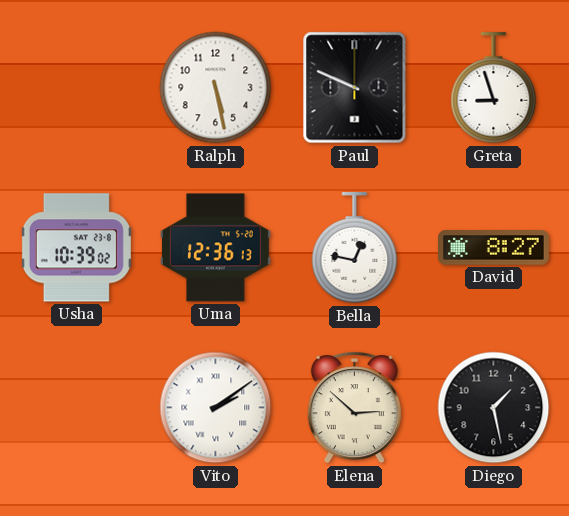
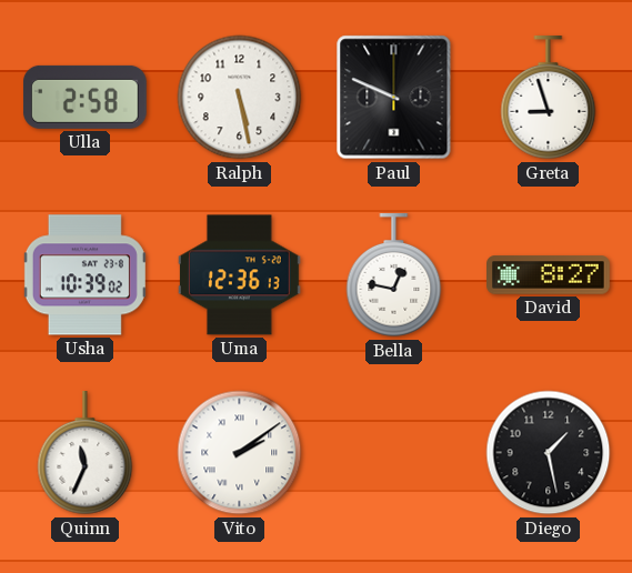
Ulla: none -> 2:58
Quinn: none -> 11:34
Elena: 2:52 -> none
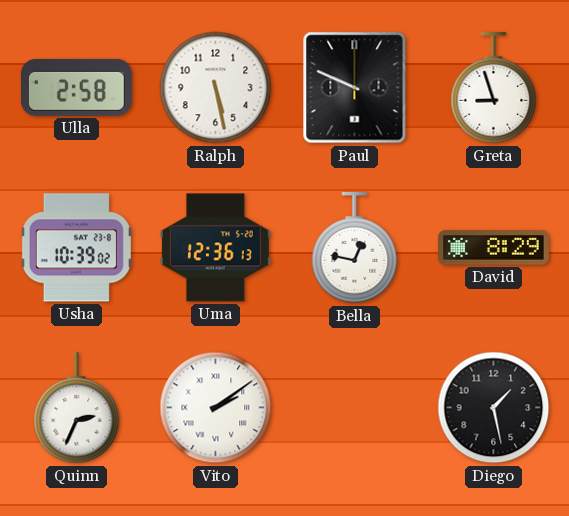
David: 8:27 -> 8:29
Quinn: 11:34 -> 2:34
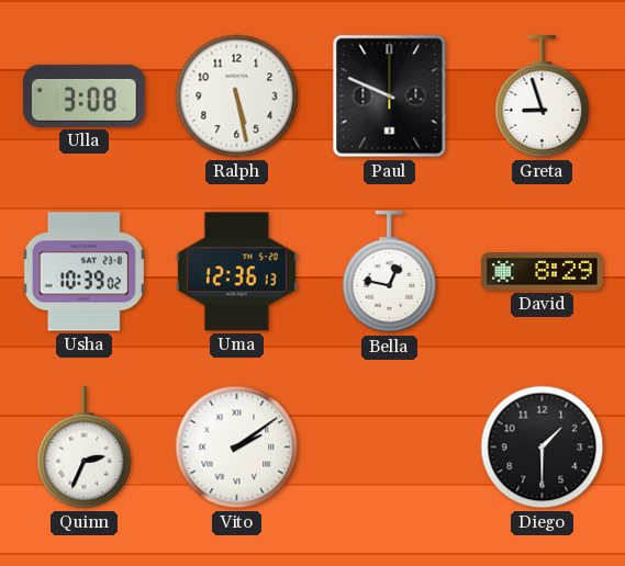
Ulla: 2:58 -> 3:08
Diego: 1:28 -> 1:30
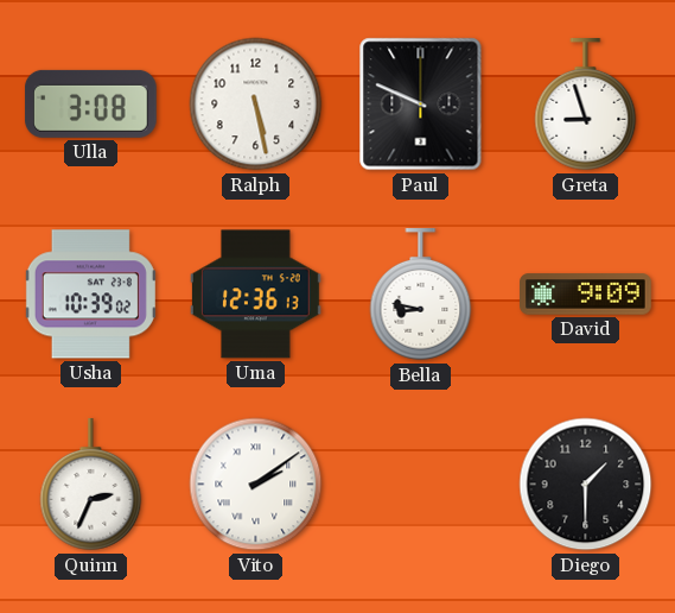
Bella: 12:47 -> 8:47
David: 8:29 -> 9:09
